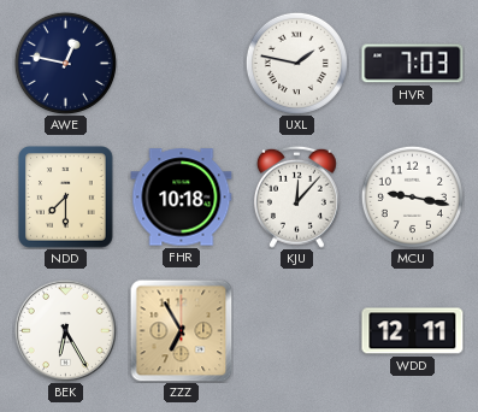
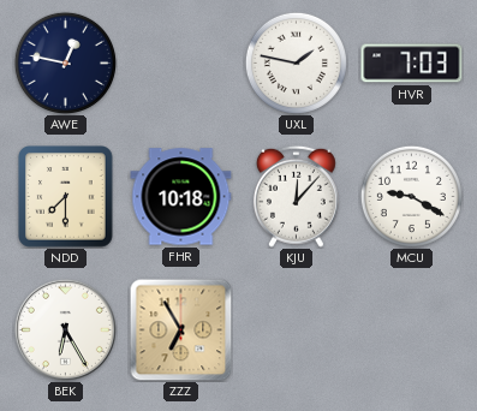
MCU: 9:17 -> 9:20
WDD: 12:11 -> none
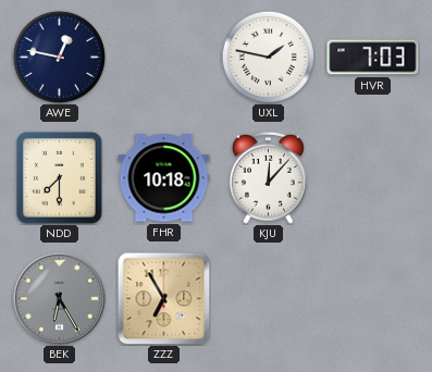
MCU: 9:20 -> none
BEK dial: white -> grey
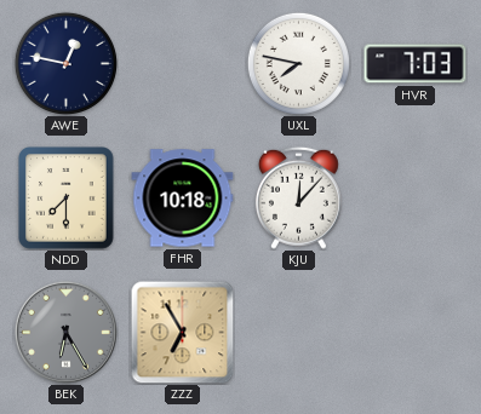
UXL: 1:47 -> 7:47
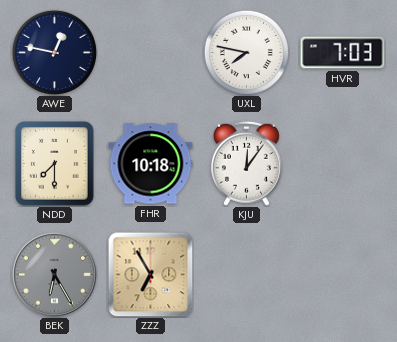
KJU: 12:07 -> 12:06
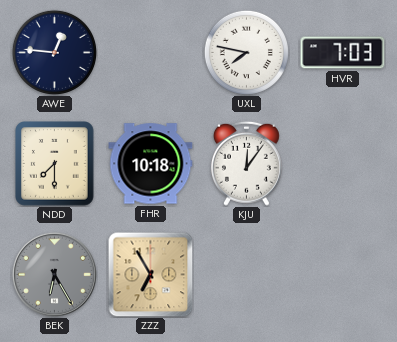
AWE: 12:47 -> 12:46
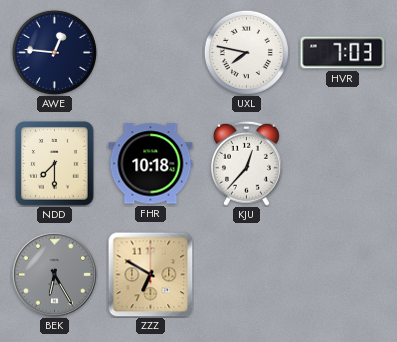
KJU: 12:06 -> 12:37
ZZZ: 6:55 -> 6:50
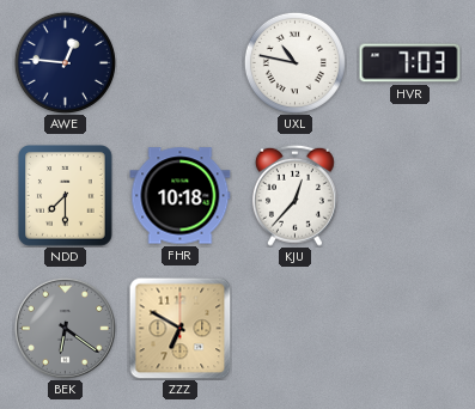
UXL: 7:47 -> 10:47
BEK: 6:25 -> 6:21
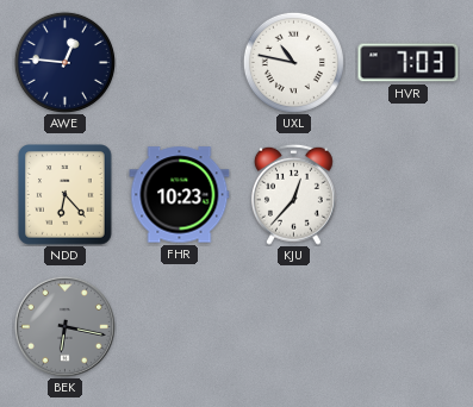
NDD: 7:30 -> 6:23
FHR: 10:18 -> 10:23
BEK: 6:21 -> 6:17
ZZZ: 6:50 -> none
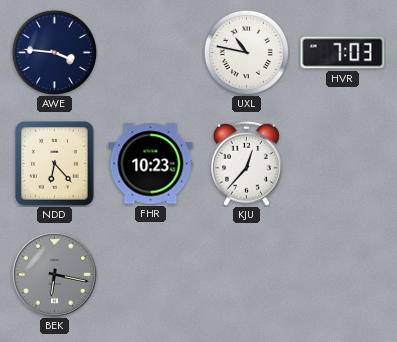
AWE: 12:46 -> 3:46
